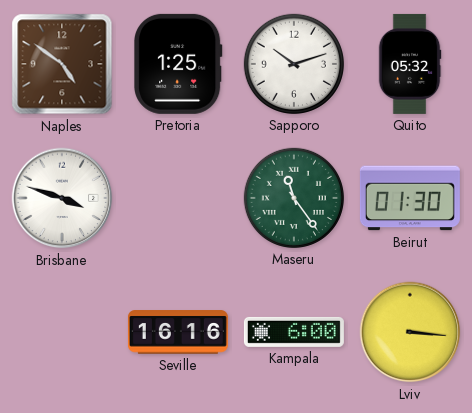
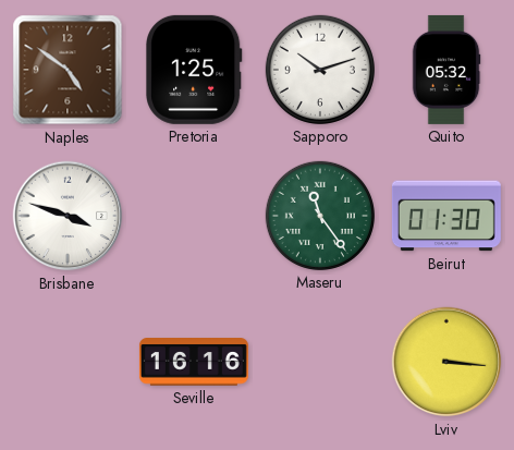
Kampala: 6:00 -> none
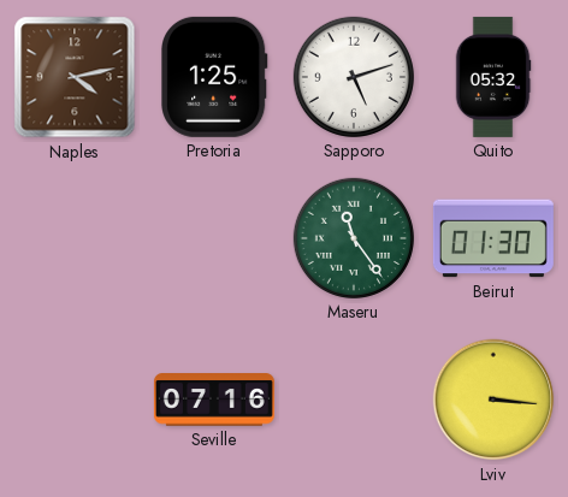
Naples: 4:51 -> 4:13
Sapporo: 10:12 -> 5:12
Brisbane: 3:48 -> none
Seville: 16:16 -> 07:16
